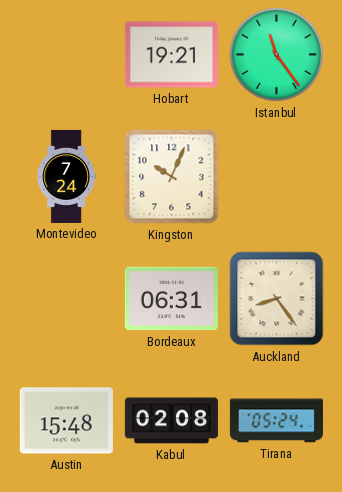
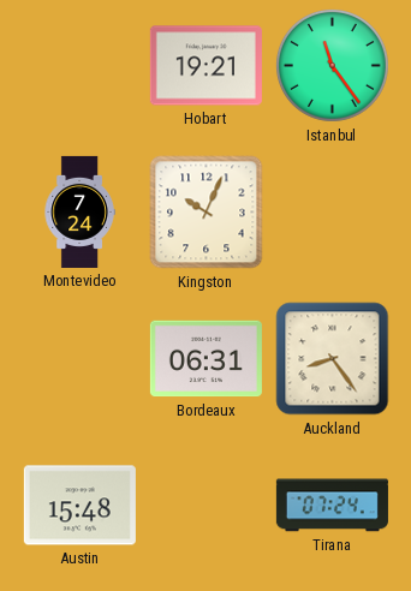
Kabul: 02:08 -> none
Tirana: 05:24 -> 07:24
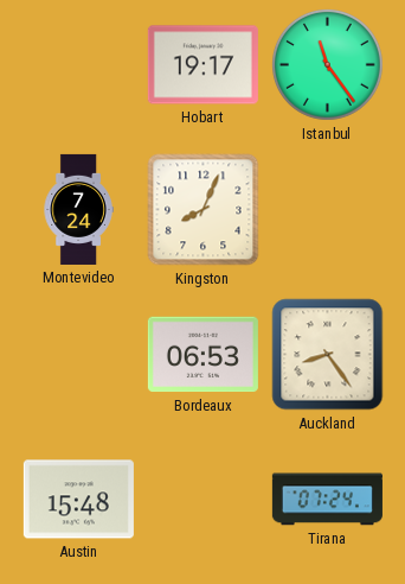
Hobart: 19:21 -> 19:17
Kingston: 10:04 -> 8:04
Bordeaux: 06:31 -> 06:53
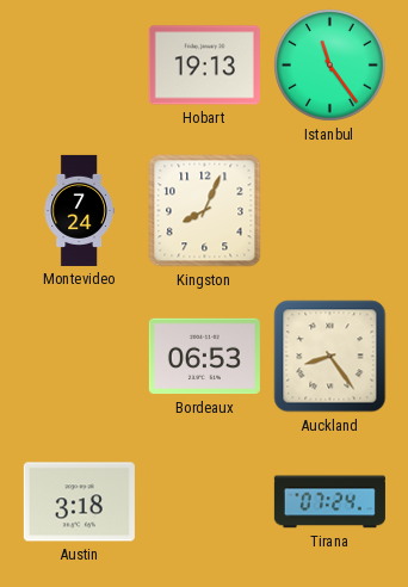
Hobart: 19:17 -> 19:13
Austin: 15:48 -> 3:18
